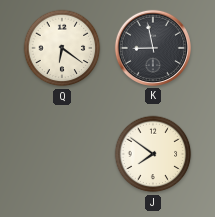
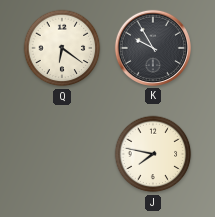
K: 8:58 -> 9:55
J: 7:51 -> 7:47
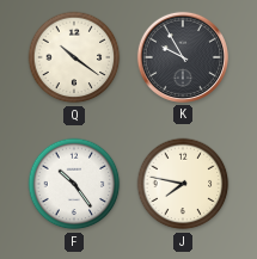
Q: 6:21 -> 10:21
F: none -> 10:24
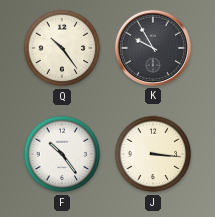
Q: 10:21 -> 10:24
J: 7:47 -> 3:16
